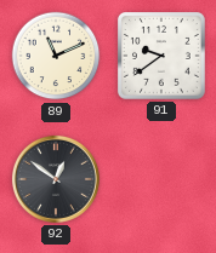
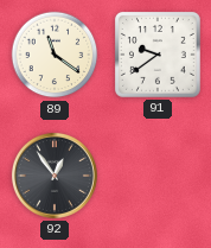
89: 11:11 -> 11:21
92: 12:51 -> 12:54
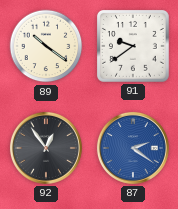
89: 11:21 -> 10:21
87: none -> 2:21
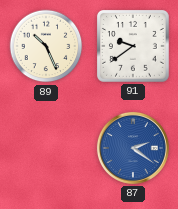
89: 10:21 -> 10:26
92: 12:54 -> none
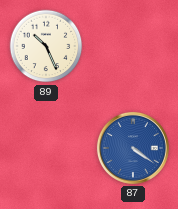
91: 9:39 -> none
87: 2:21 -> 4:21
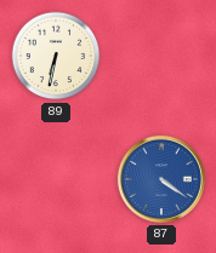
89: 10:26 -> 6:32
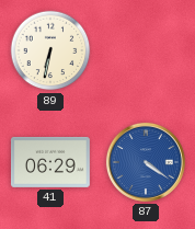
41: none -> 06:29
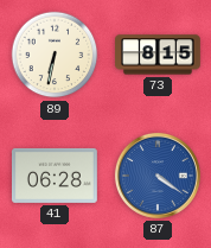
73: none -> 8:15
41: 06:29 -> 06:28
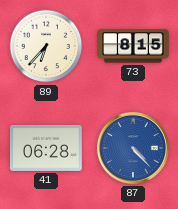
89: 6:32 -> 6:37
87: 4:21 -> 4:23
